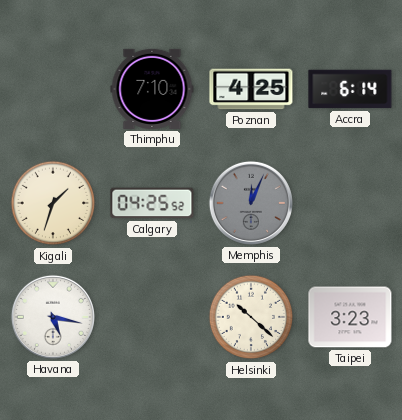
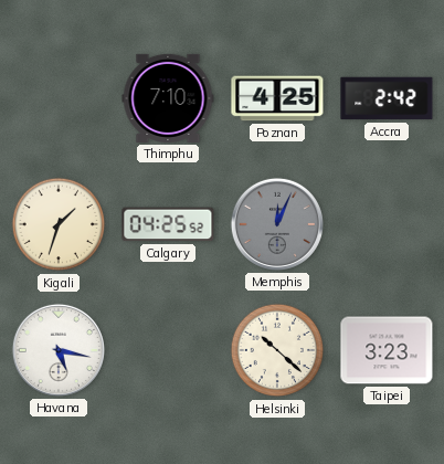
Accra: 6:14 -> 2:42
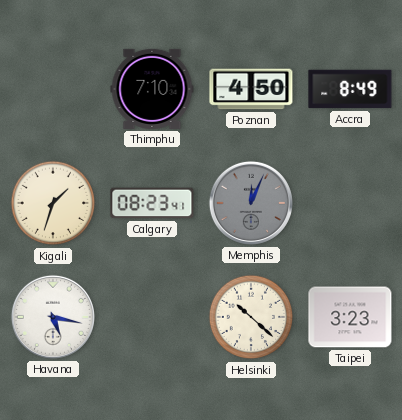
Poznan: 4:25 -> 4:50
Accra: 2:42 -> 8:49
Calgary: 04:25 -> 08:23
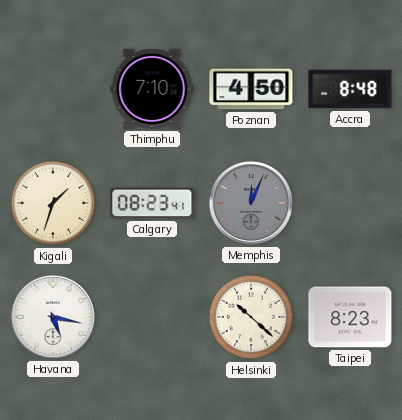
Accra: 8:49 -> 8:48
Taipei: 3:23 -> 8:23
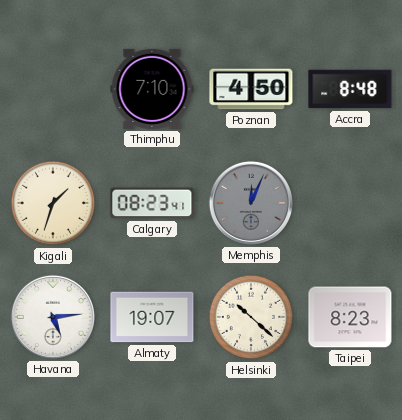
Havana: 5:17 -> 5:14
Almaty: none -> 19:07
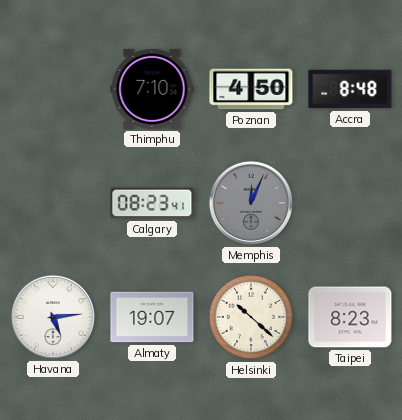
Kigali: 1:33 -> none
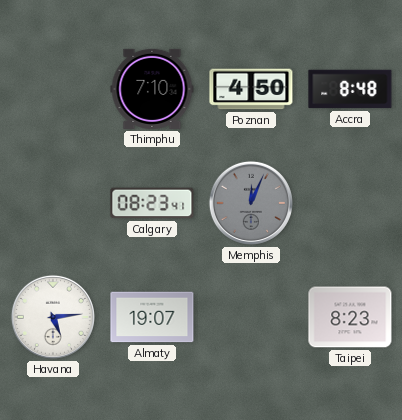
Helsinki: 10:22 -> none
